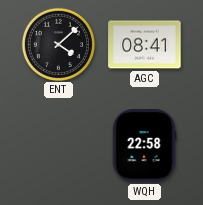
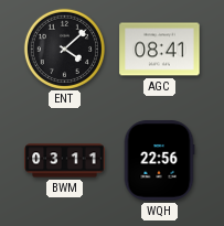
BWM: none -> 03:11
WQH: 22:58 -> 22:56
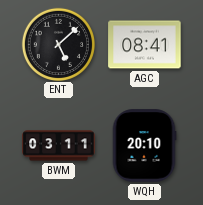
ENT: 4:08 -> 5:08
WQH: 22:56 -> 20:10
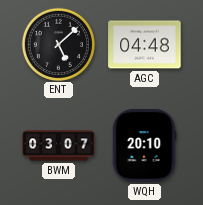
AGC: 08:41 -> 04:48
BWM: 03:11 -> 03:07
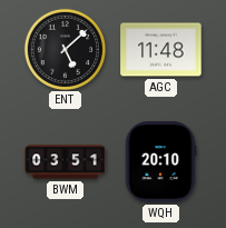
AGC: 04:48 -> 11:48
BWM: 03:07 -> 03:51
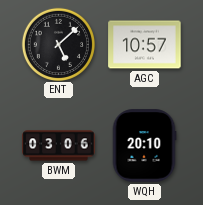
AGC: 11:48 -> 10:57
BWM: 03:51 -> 03:06
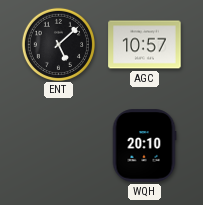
BWM: 03:06 -> none
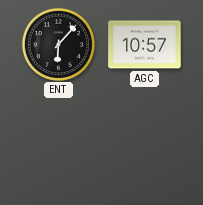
ENT: 5:08 -> 6:07
WQH: 20:10 -> none
